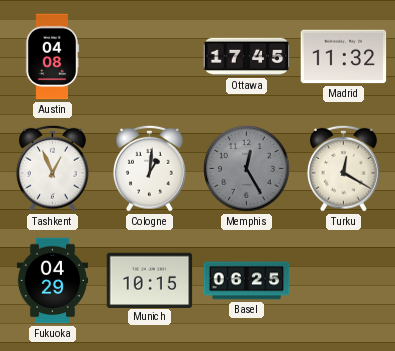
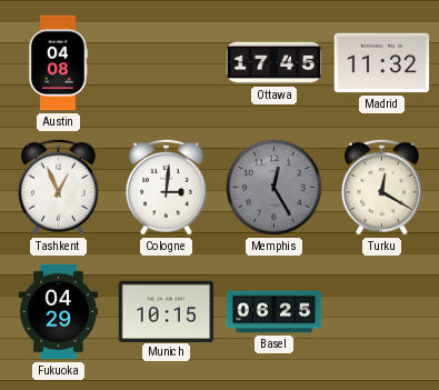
Cologne: 1:01 -> 3:01
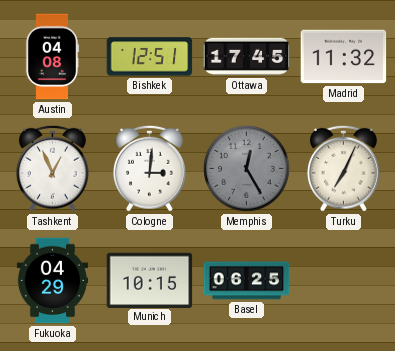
Bishkek: none -> 12:51
Turku: 12:20 -> 7:04
